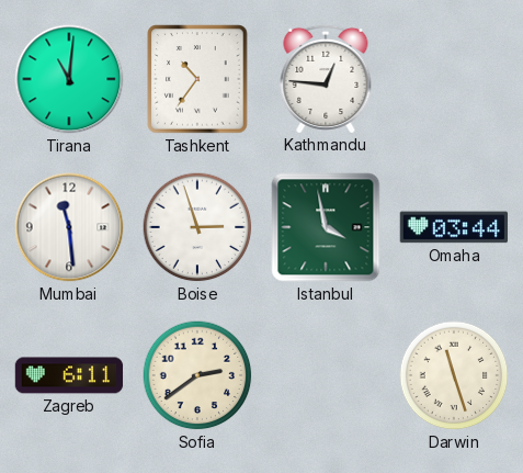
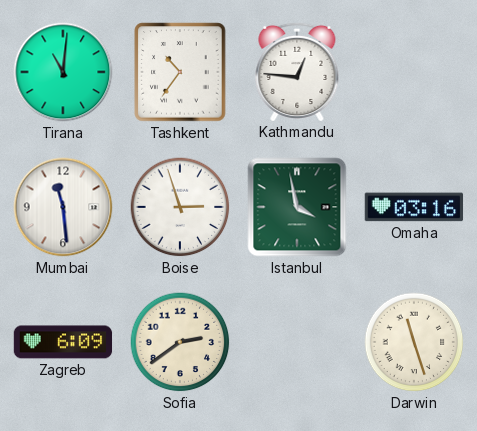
Omaha: 03:44 -> 03:16
Zagreb: 6:11 -> 6:09
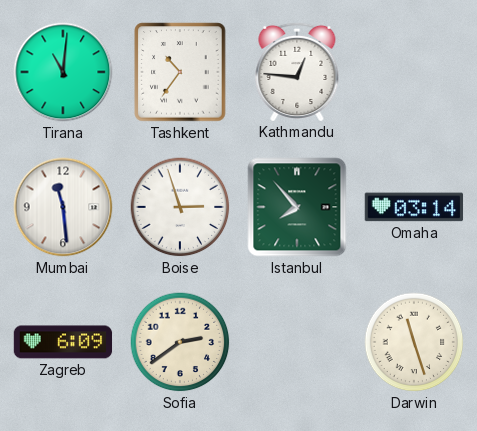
Istanbul: 3:58 -> 7:53
Omaha: 03:16 -> 03:14
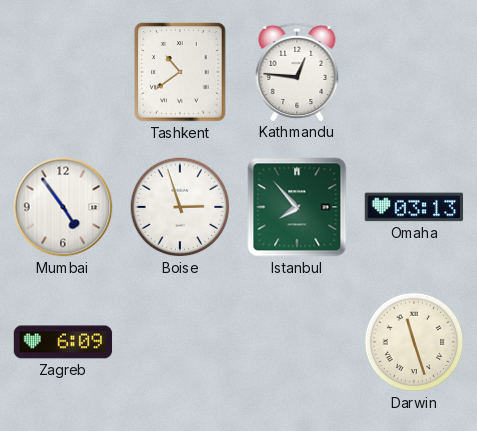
Tirana: 11:01 -> none
Tashkent: 10:36 -> 10:39
Mumbai: 11:29 -> 4:54
Omaha: 03:14 -> 03:13
Sofia: 2:39 -> none
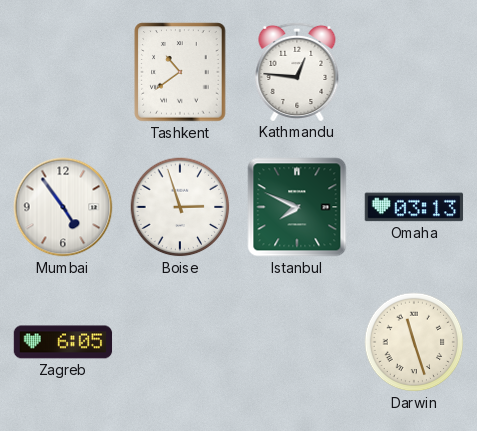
Istanbul: 7:53 -> 7:49
Zagreb: 6:09 -> 6:05
